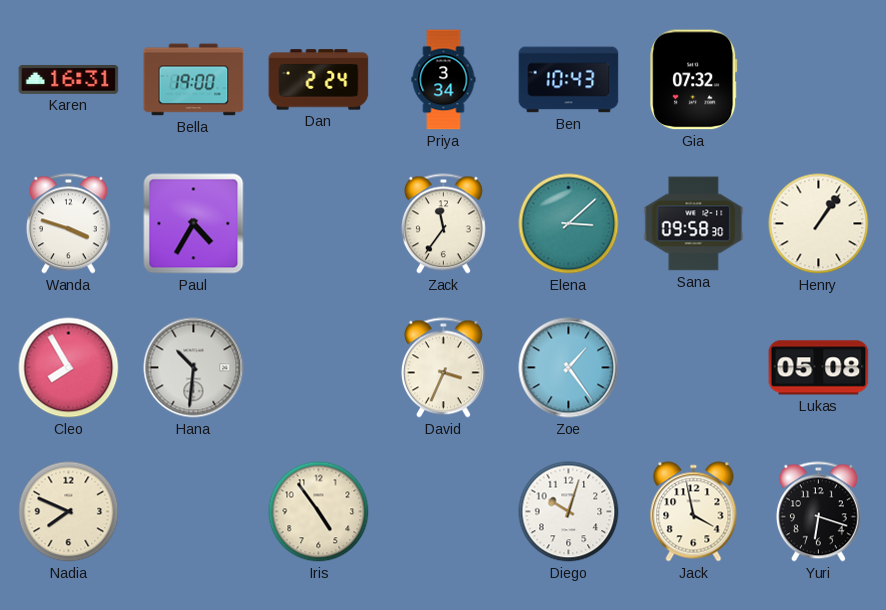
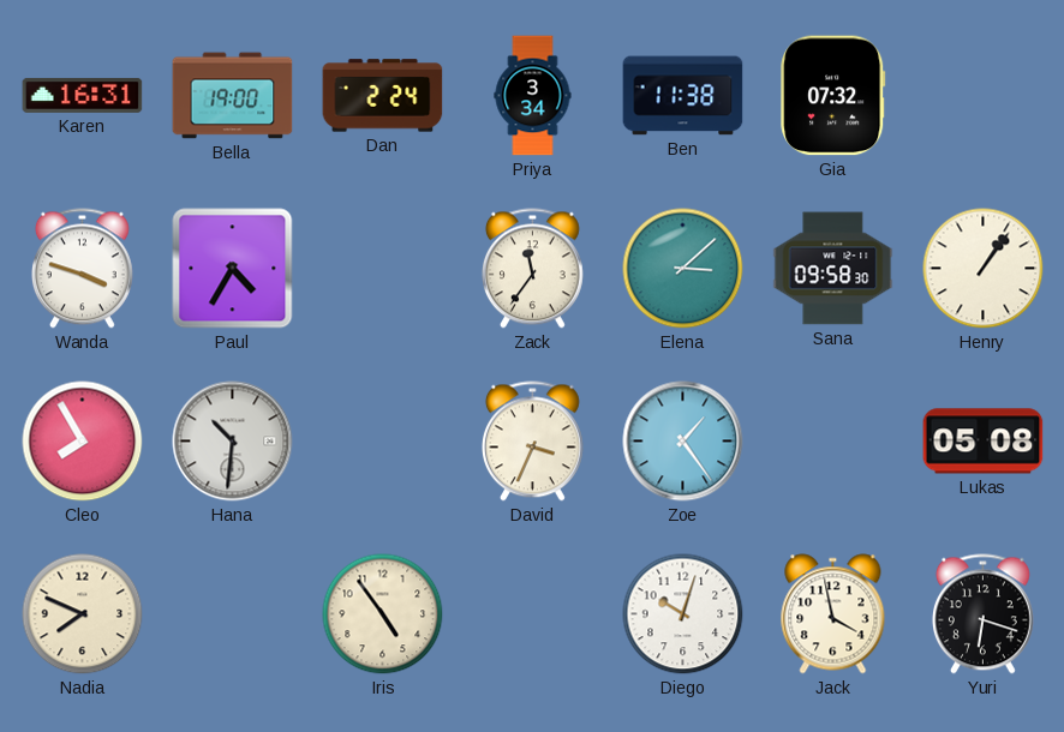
Ben: 10:43 -> 11:38
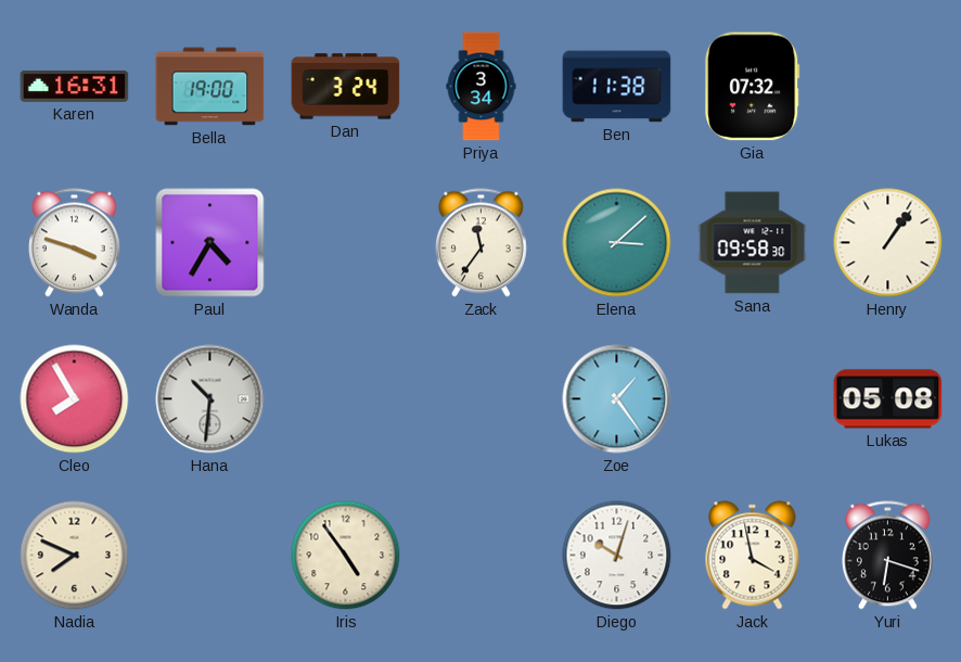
Dan: 2:24 -> 3:24
David: 3:34 -> none
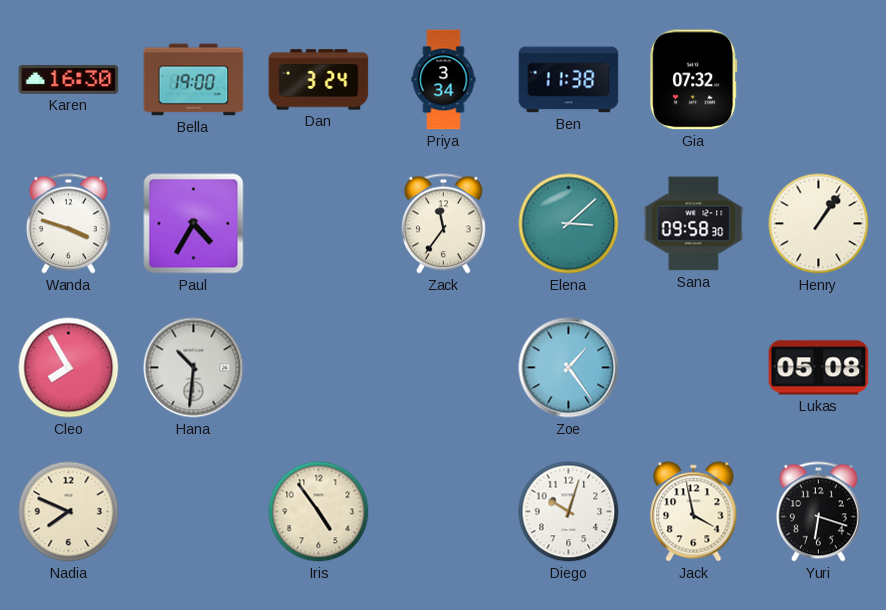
Karen: 16:31 -> 16:30
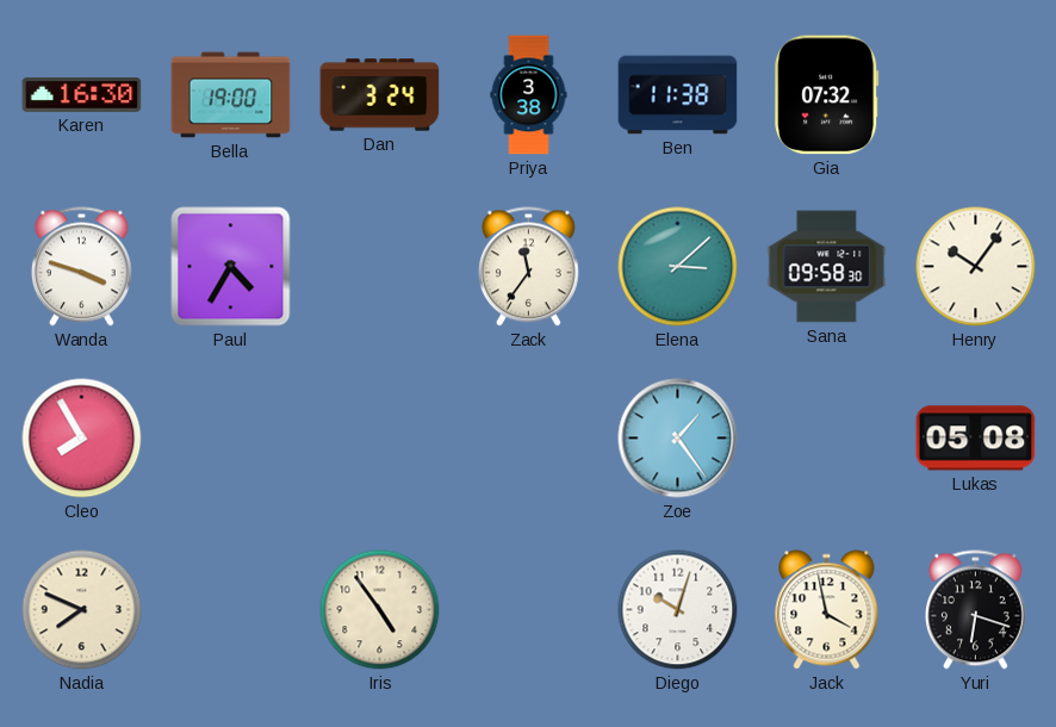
Priya: 3:34 -> 3:38
Henry: 1:06 -> 10:06
Hana: 10:31 -> none
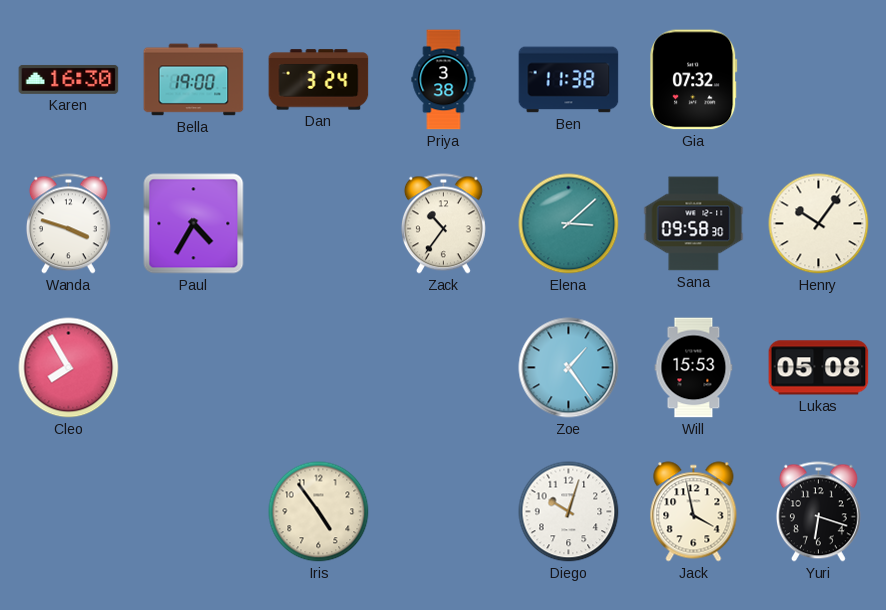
Zack: 11:36 -> 10:36
Will: none -> 15:53
Nadia: 7:49 -> none
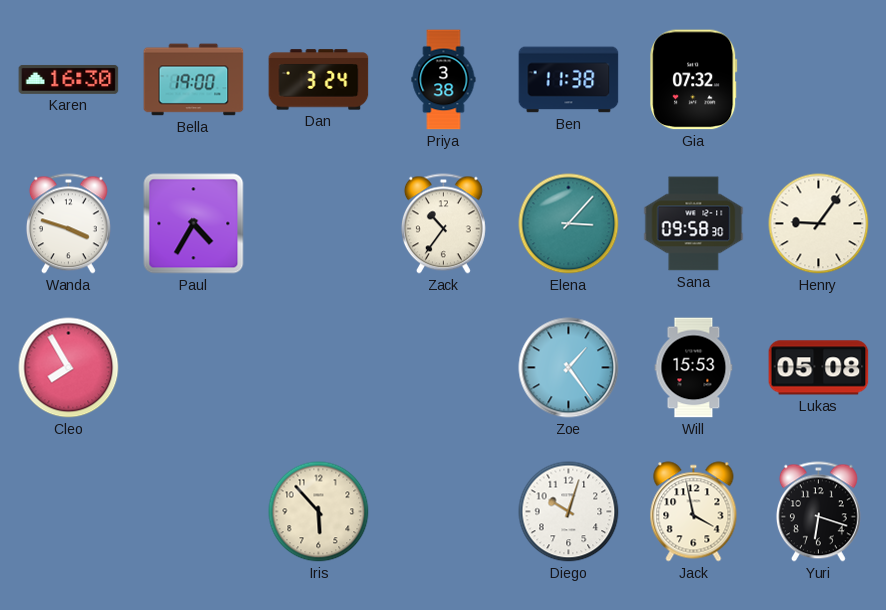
Elena: 3:08 -> 3:07
Henry: 10:06 -> 9:06
Iris: 4:54 -> 5:53
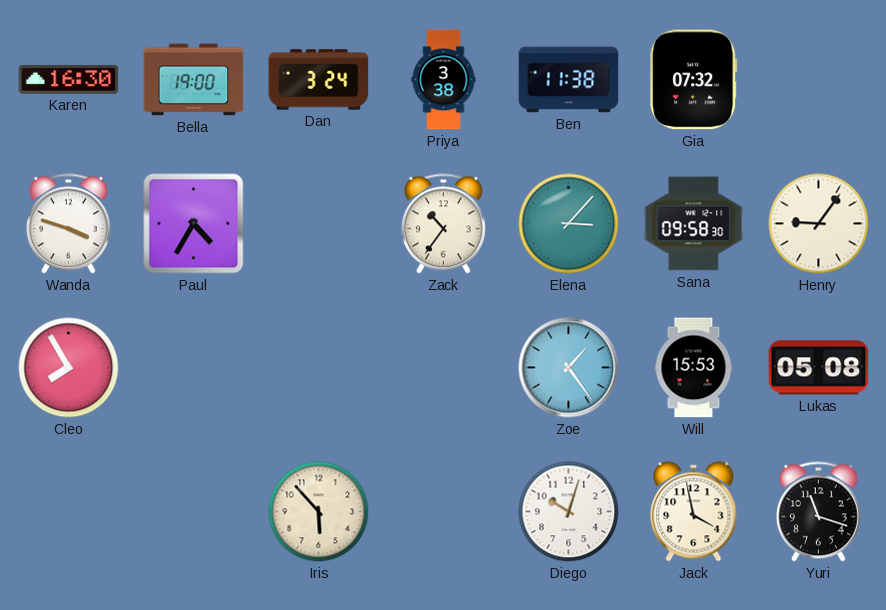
Yuri: 6:18 -> 11:18
